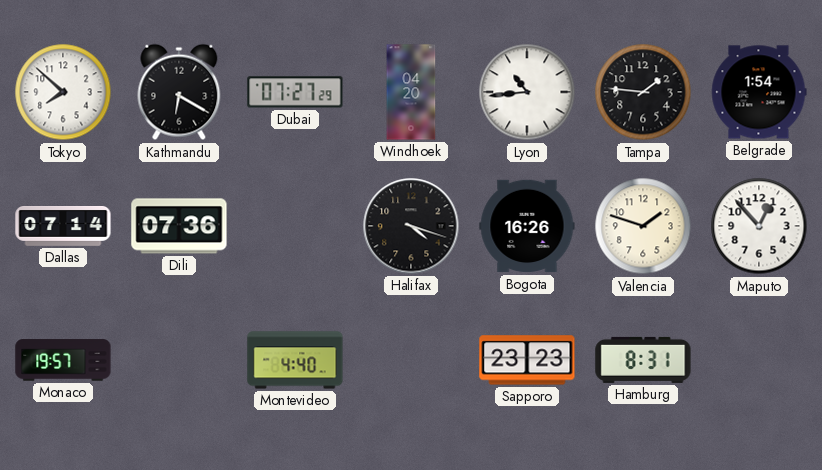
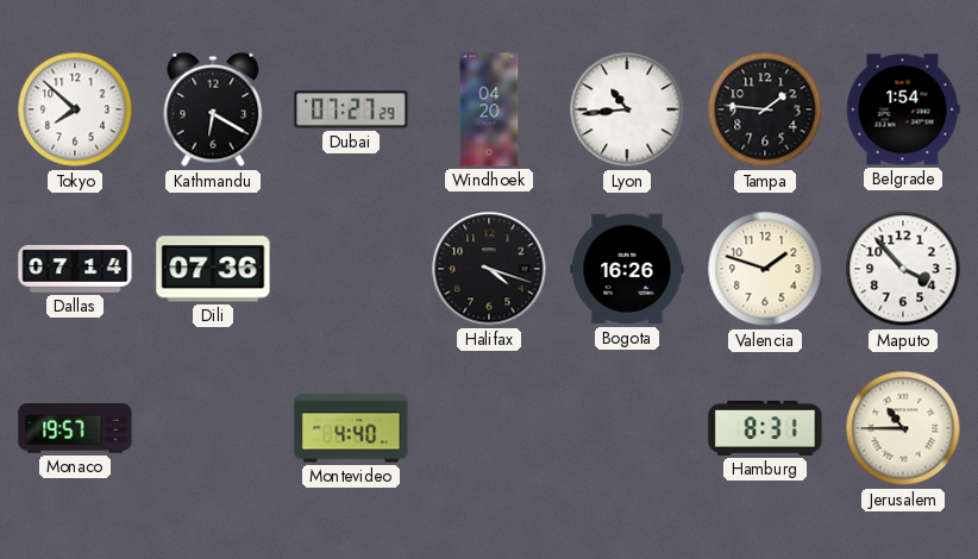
Maputo: 12:53 -> 3:53
Sapporo: 23:23 -> none
Jerusalem: none -> 10:45
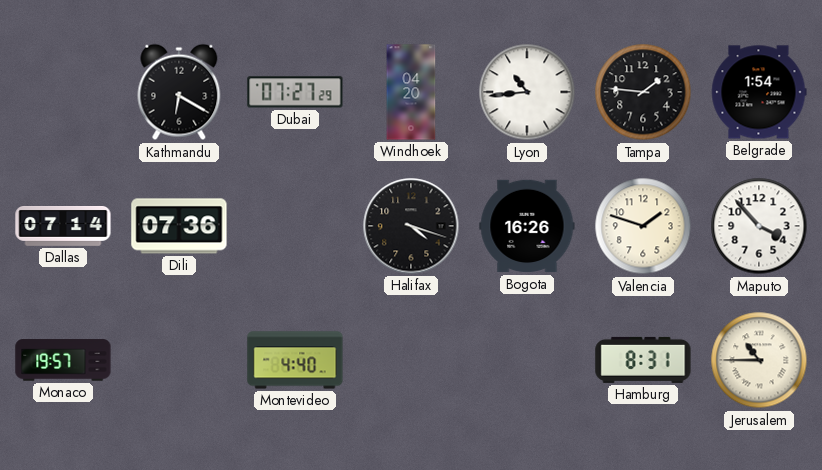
Tokyo: 7:52 -> none
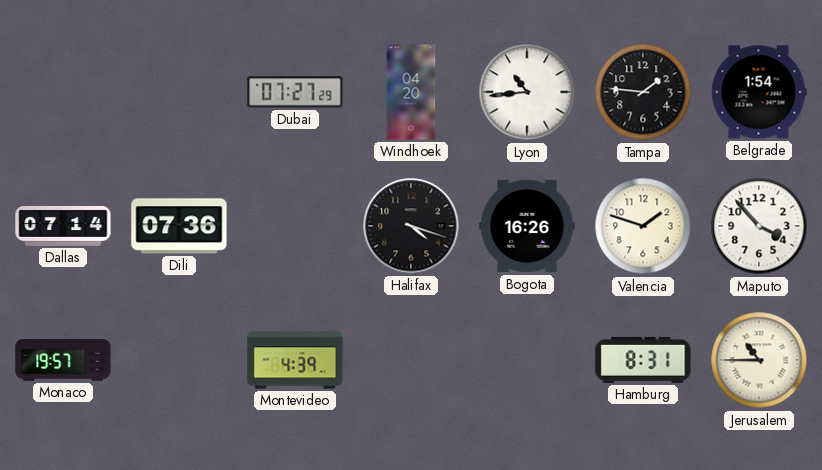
Kathmandu: 6:20 -> none
Montevideo: 4:40 -> 4:39
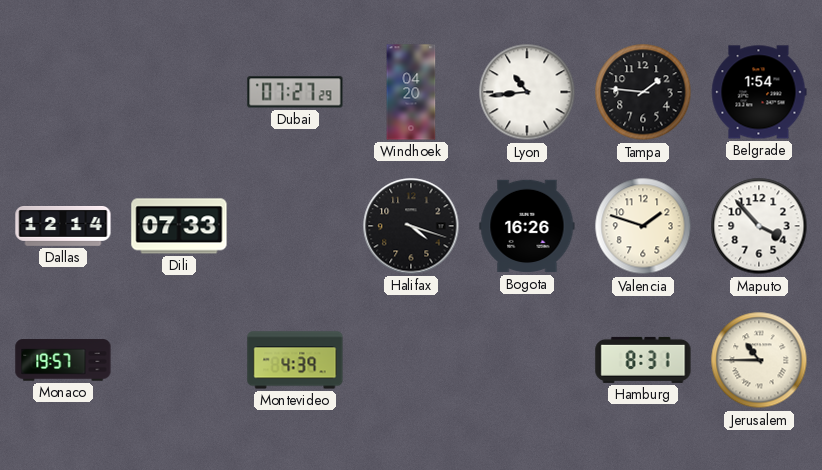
Dallas: 07:14 -> 12:14
Dili: 07:36 -> 07:33
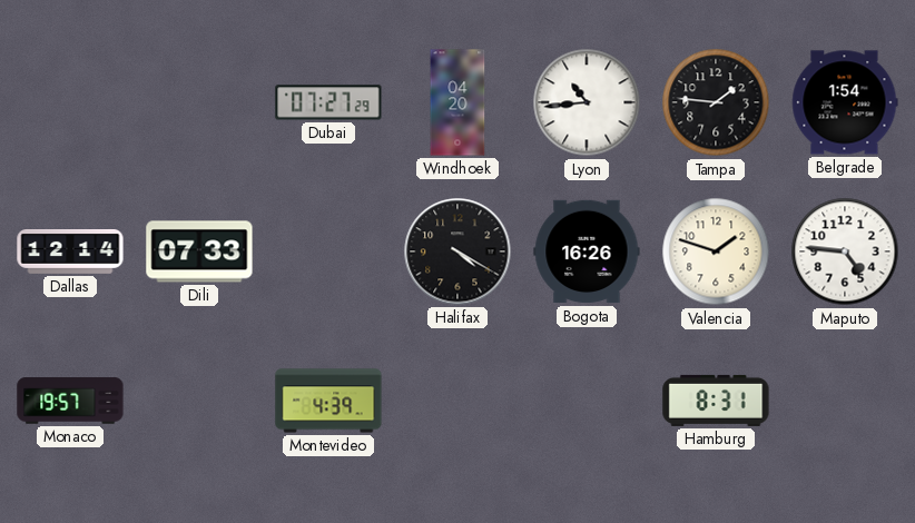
Halifax: 4:18 -> 4:20
Maputo: 3:53 -> 4:46
Jerusalem: 10:45 -> none
